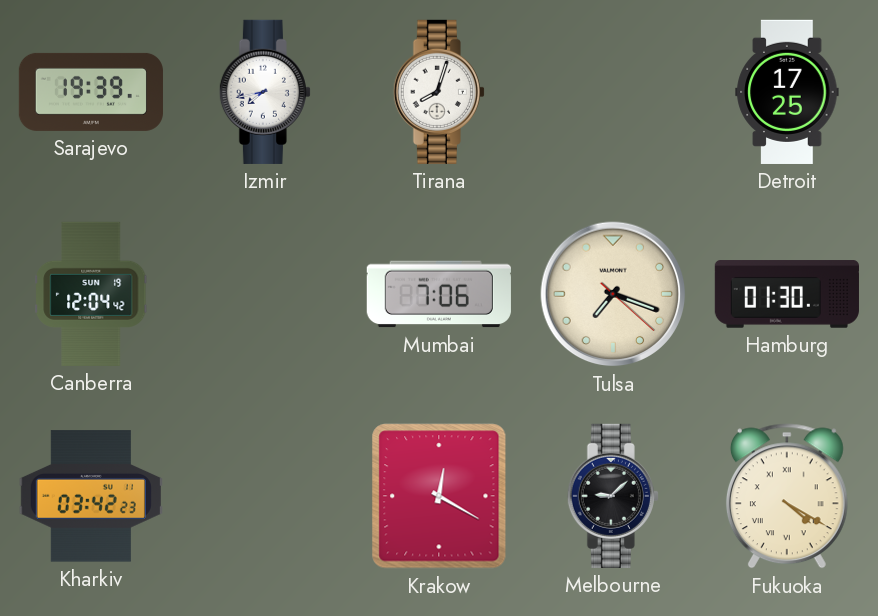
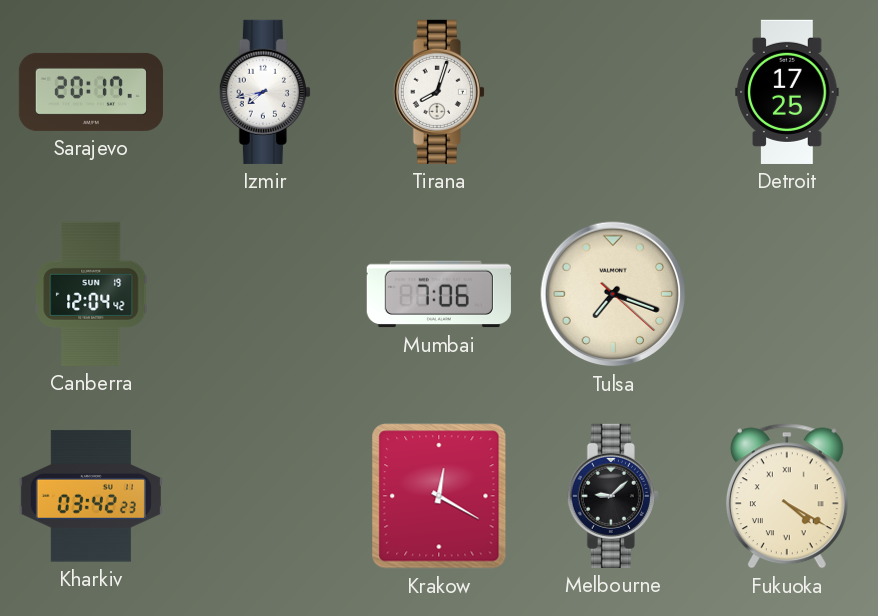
Sarajevo: 19:39 -> 20:17
Hamburg: 01:30 -> none
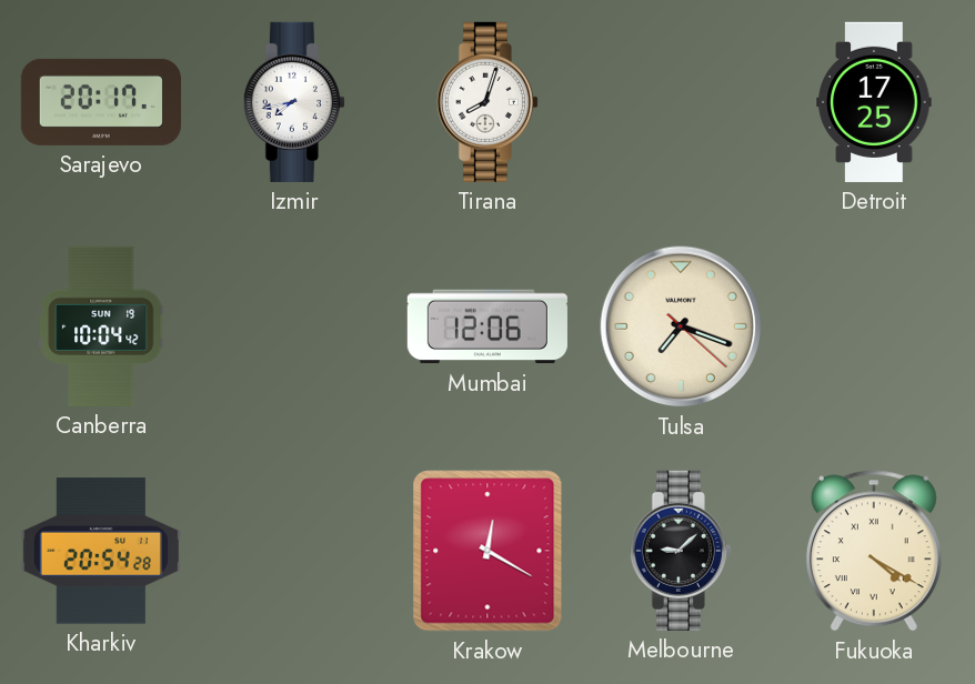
Canberra: 12:04 -> 10:04
Mumbai: 7:06 -> 12:06
Kharkiv: 03:42 -> 20:54
